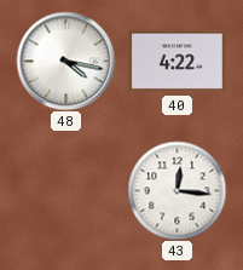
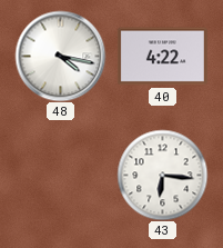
43: 12:16 -> 6:16
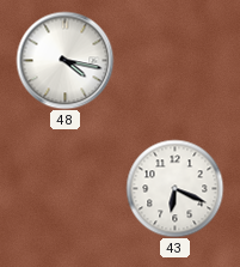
40: 4:22 -> none
43: 6:16 -> 6:19
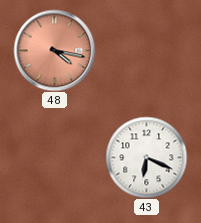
48 dial: white -> salmon
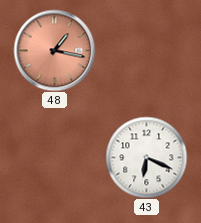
48: 4:17 -> 1:17
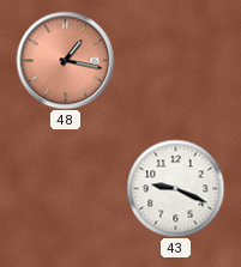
43: 6:19 -> 9:19
